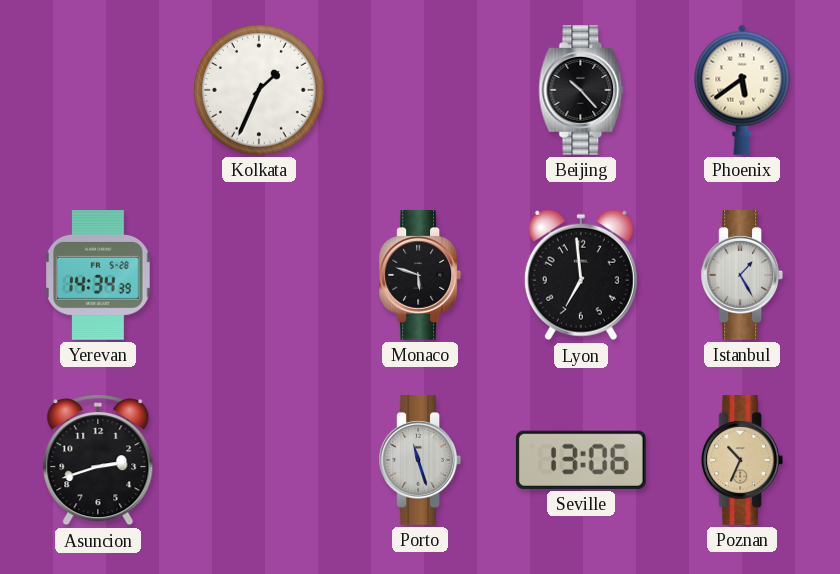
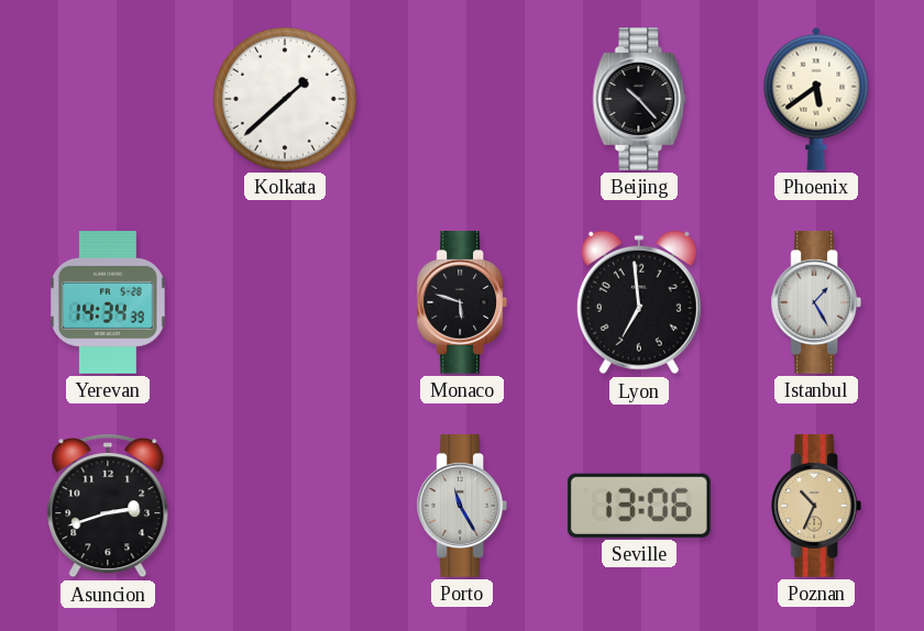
Kolkata: 1:34 -> 1:38
Porto: 11:27 -> 11:25
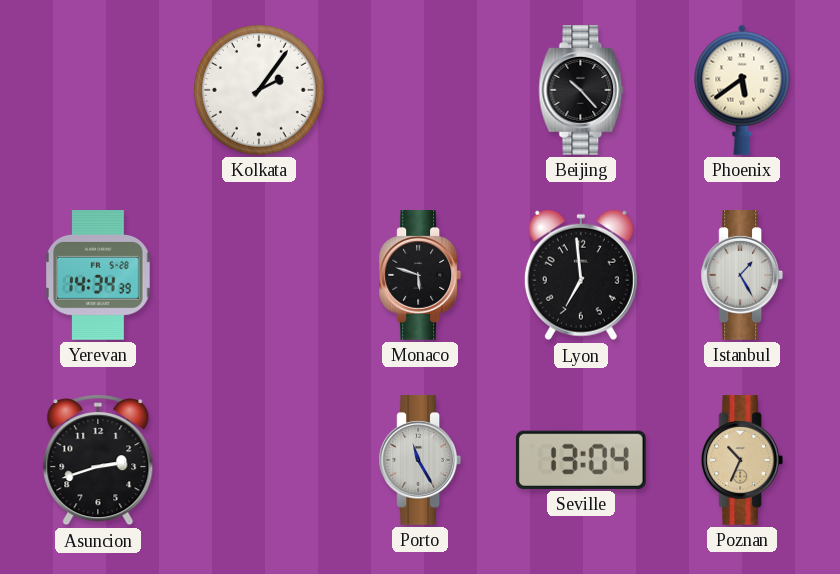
Kolkata: 1:38 -> 2:06
Seville: 13:06 -> 13:04
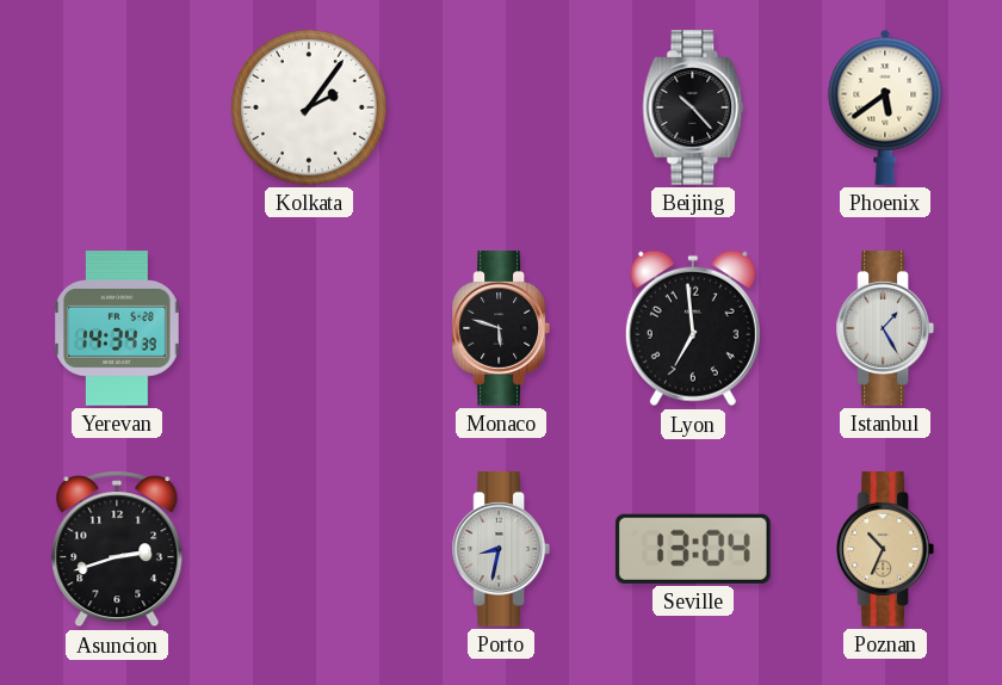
Porto: 11:25 -> 8:32
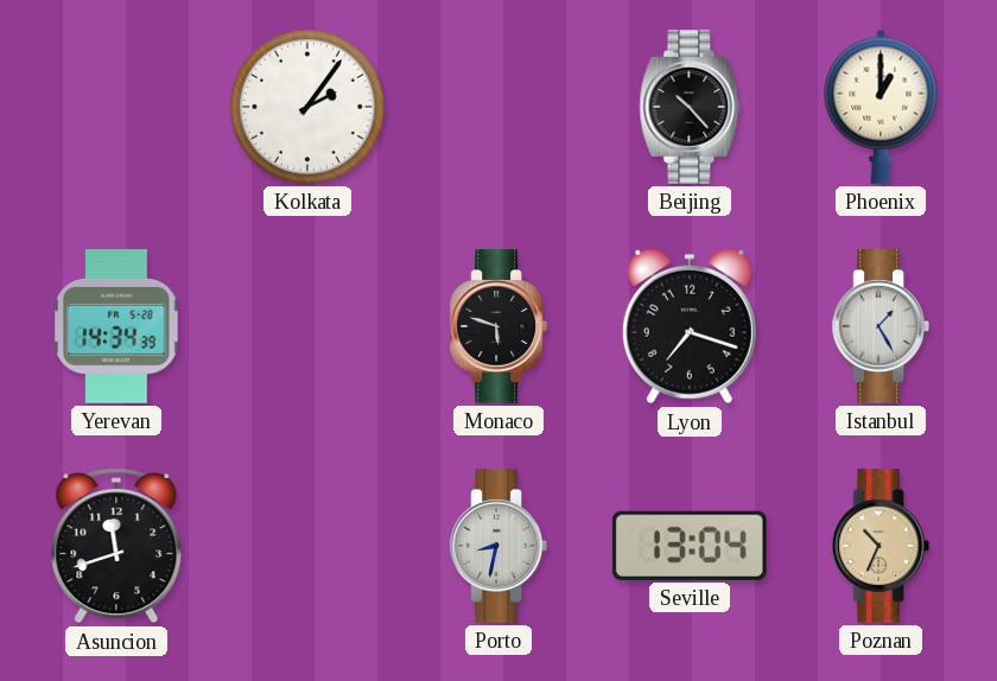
Phoenix: 5:39 -> 1:00
Lyon: 6:59 -> 7:18
Asuncion: 2:42 -> 11:42
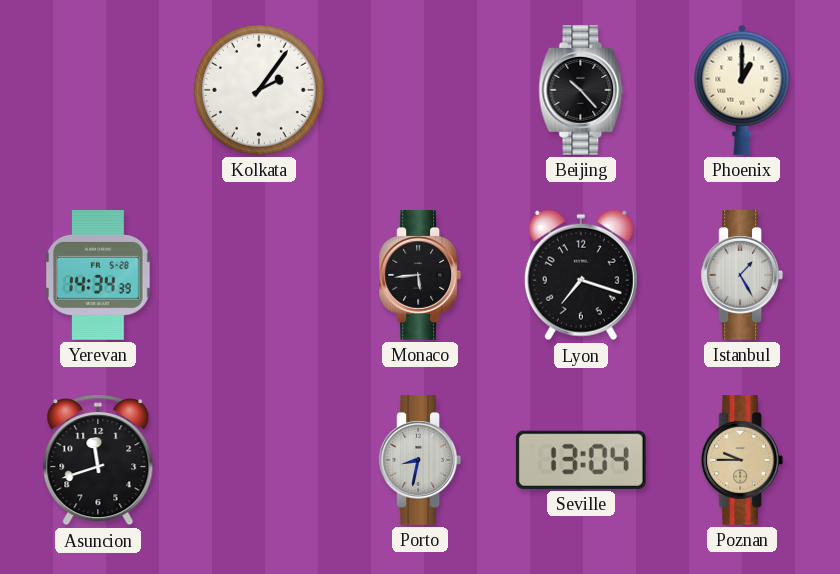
Monaco: 5:48 -> 5:44
Poznan: 10:34 -> 9:45
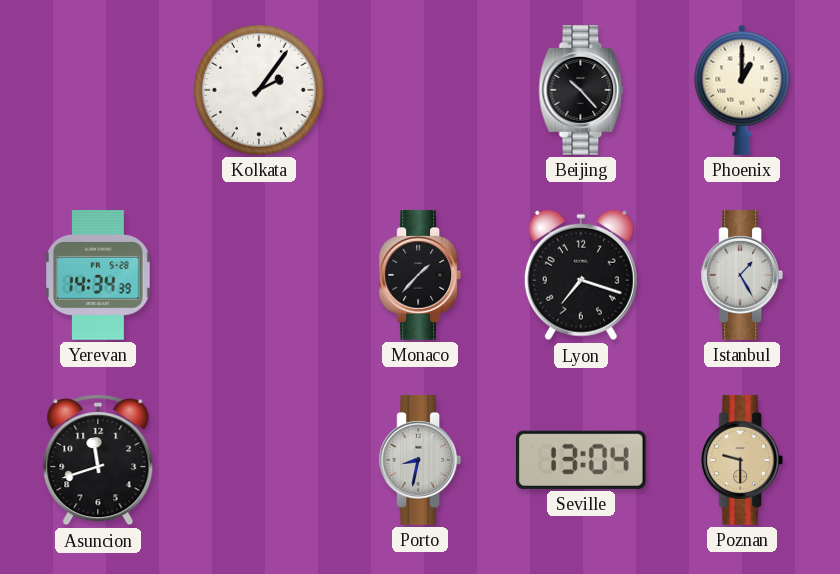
Monaco: 5:44 -> 1:37
Poznan: 9:45 -> 9:30
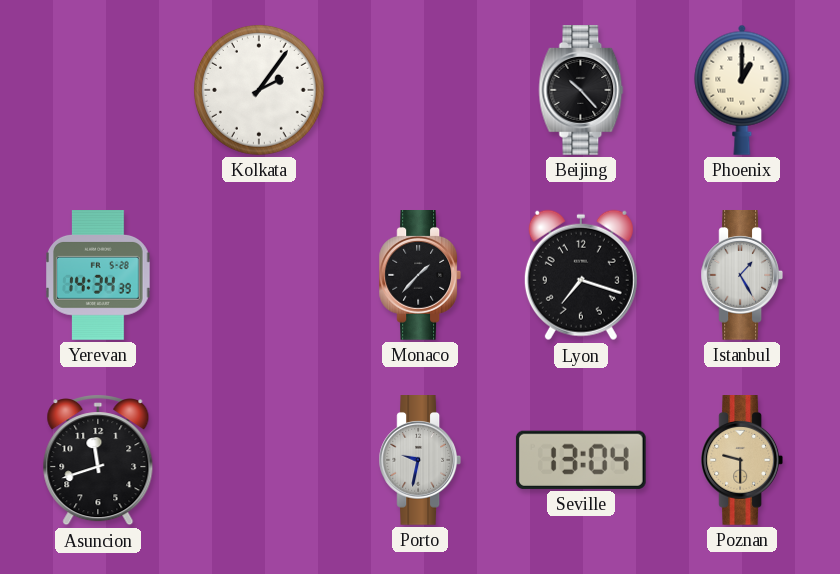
Porto: 8:32 -> 9:32
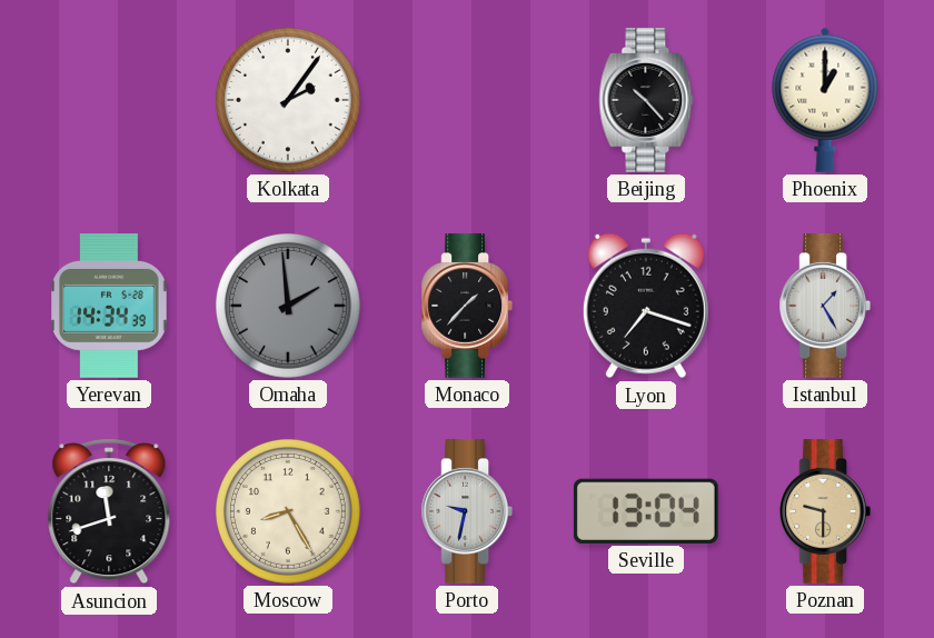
Omaha: none -> 1:59
Moscow: none -> 8:25
